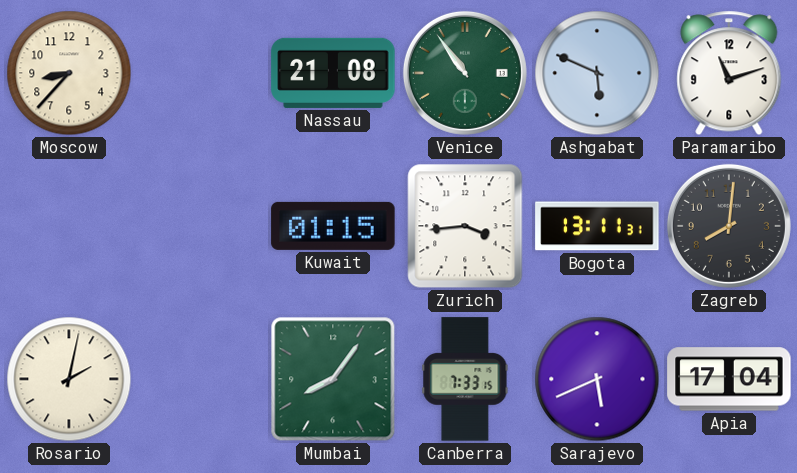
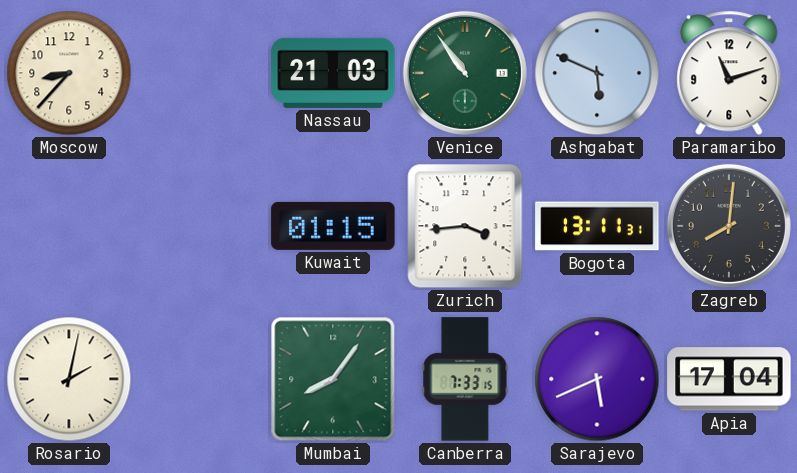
Nassau: 21:08 -> 21:03
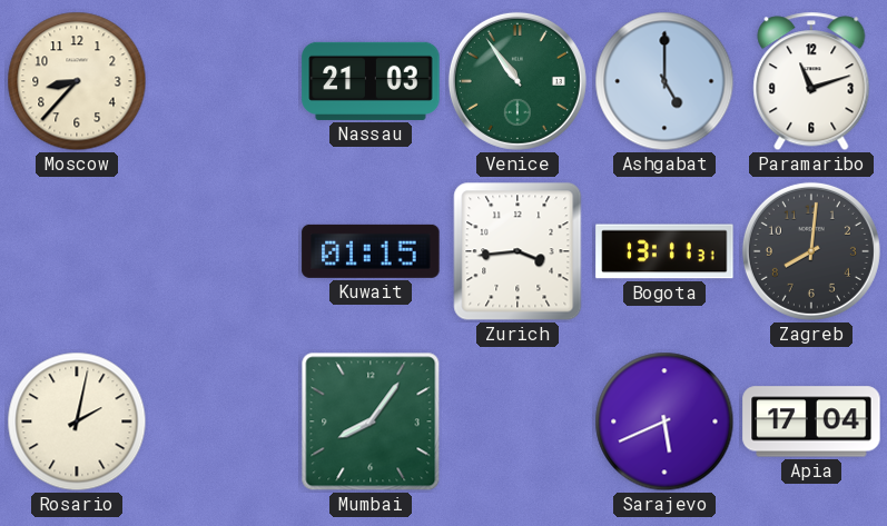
Ashgabat: 5:49 -> 5:00
Canberra: 7:33 -> none
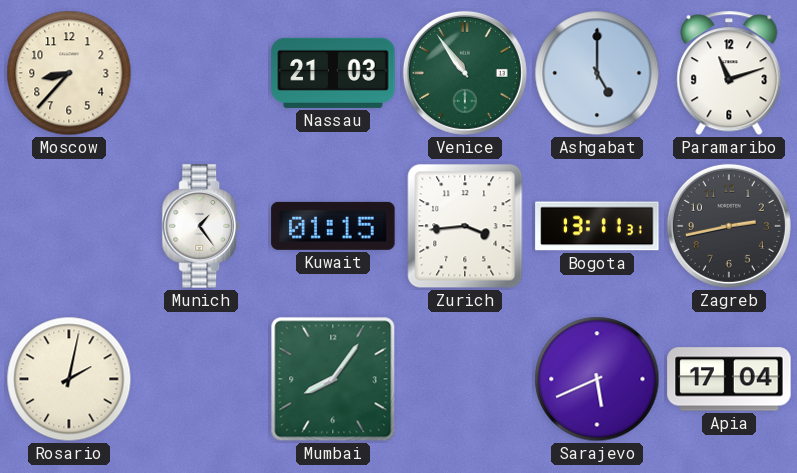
Munich: none -> 1:24
Zagreb: 8:01 -> 2:43
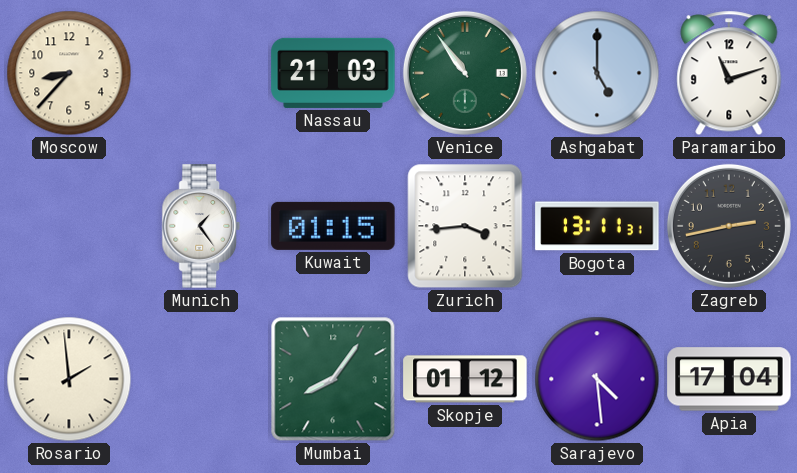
Rosario: 2:02 -> 1:59
Skopje: none -> 01:12
Sarajevo: 5:41 -> 4:29
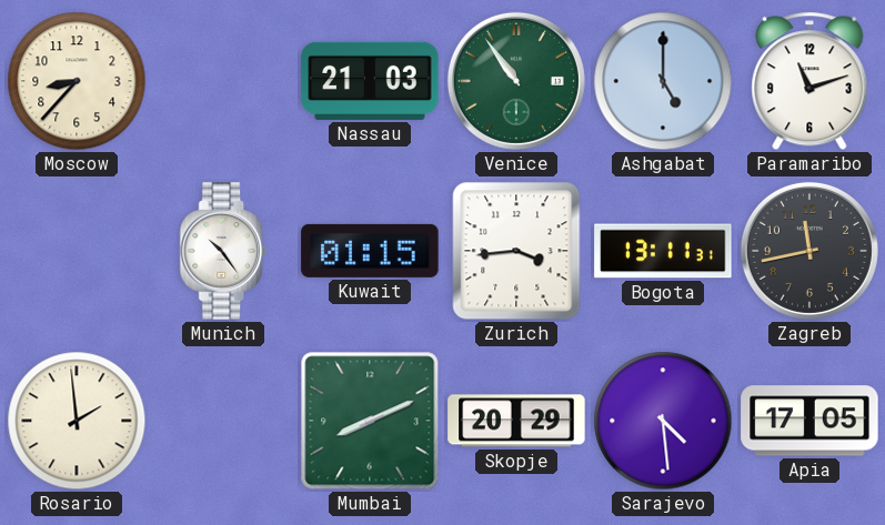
Munich: 1:24 -> 10:24
Zagreb: 2:43 -> 11:43
Mumbai: 8:06 -> 8:11
Skopje: 01:12 -> 20:29
Apia: 17:04 -> 17:05
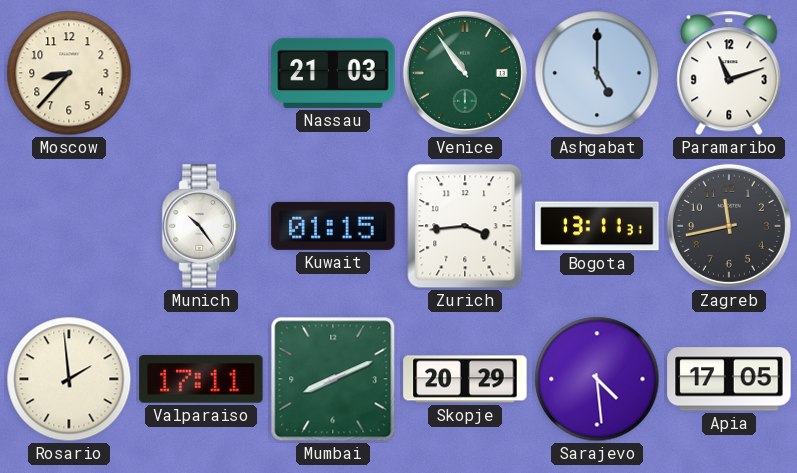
Valparaiso: none -> 17:11
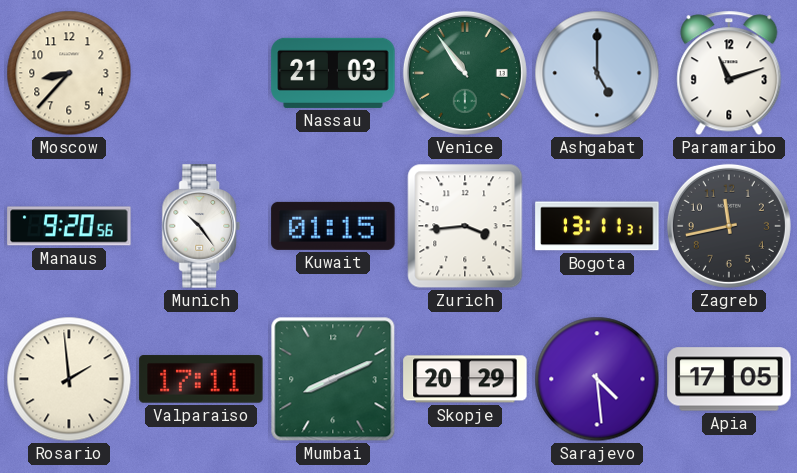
Manaus: none -> 9:20
